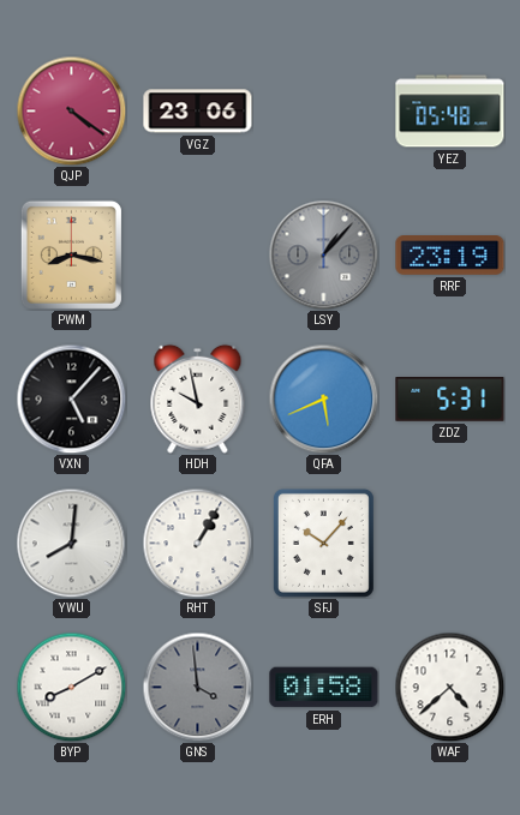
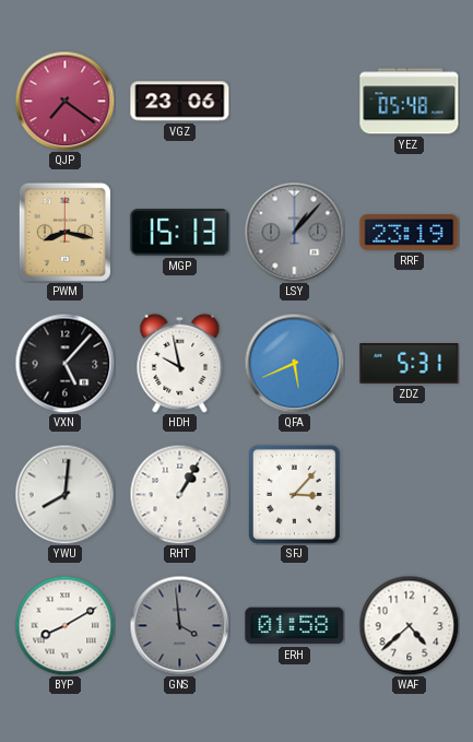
QJP: 4:21 -> 7:21
MGP: none -> 15:13
SFJ: 10:07 -> 3:07
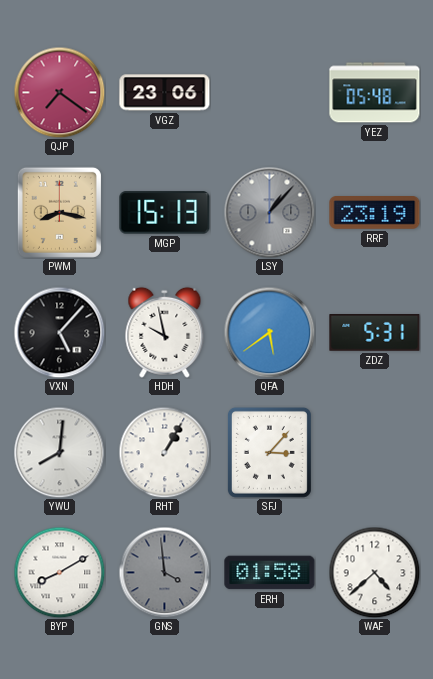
QFA: 5:41 -> 5:39
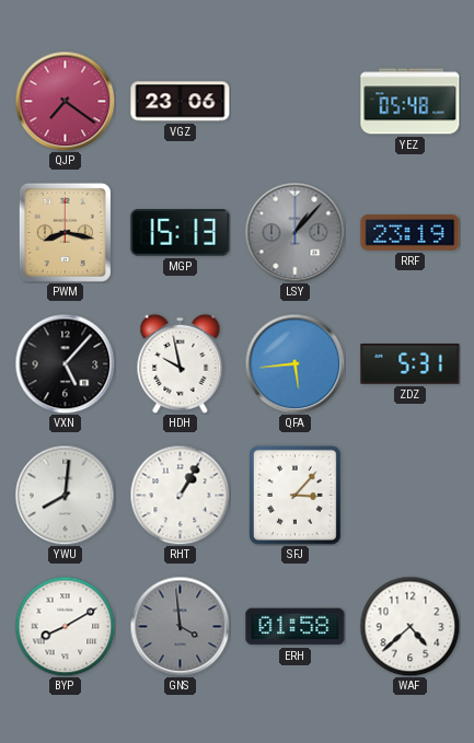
QFA: 5:39 -> 5:44
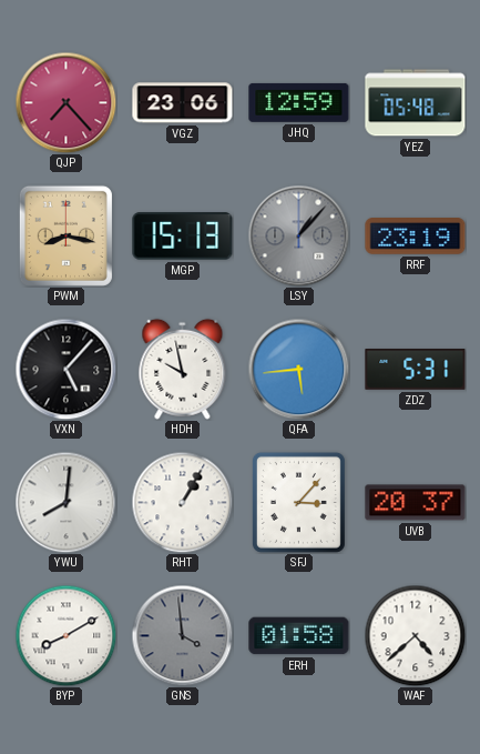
QJP: 7:21 -> 7:23
JHQ: none -> 12:59
UVB: none -> 20:37
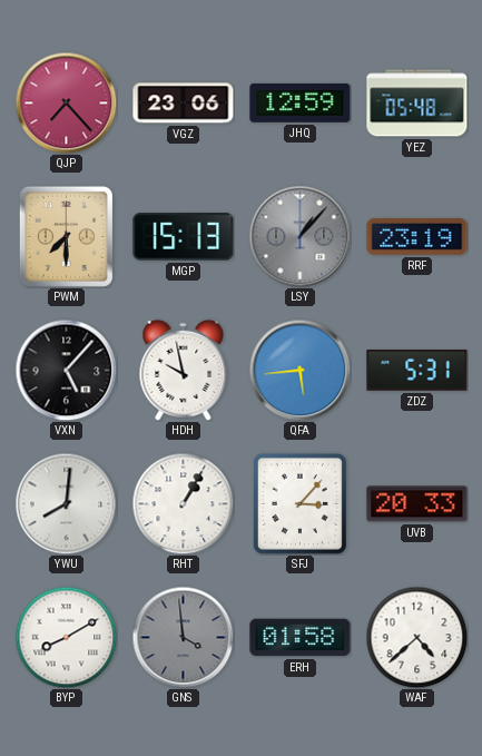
PWM: 8:17 -> 7:30
UVB: 20:37 -> 20:33
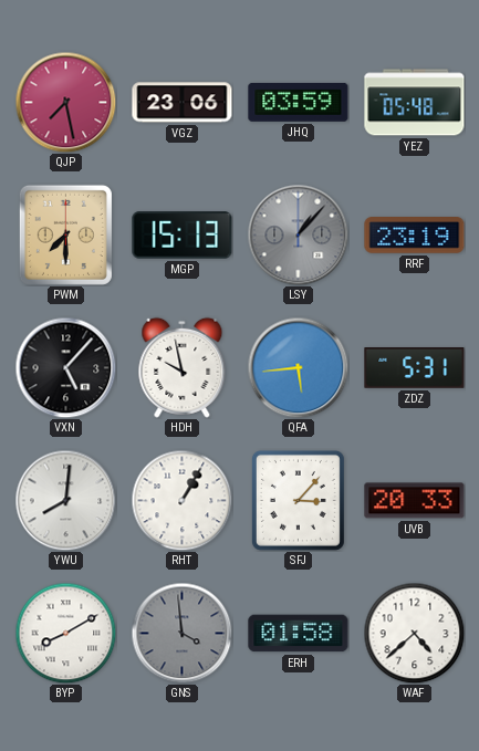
QJP: 7:23 -> 7:28
JHQ: 12:59 -> 03:59
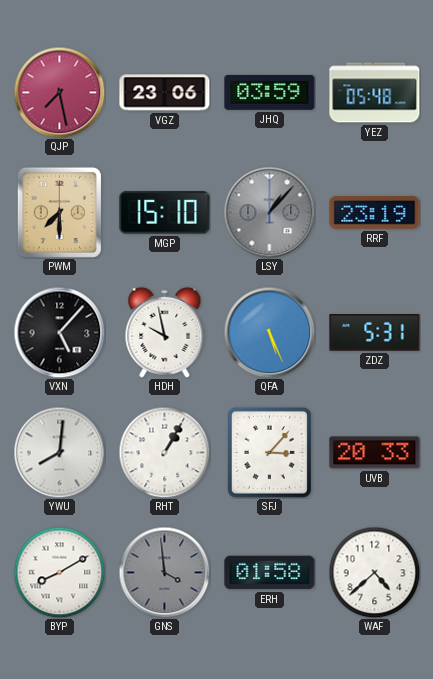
MGP: 15:13 -> 15:10
QFA: 5:44 -> 5:26
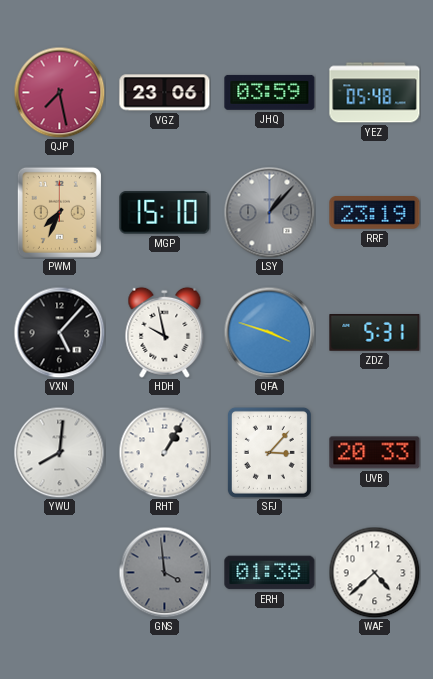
PWM: 7:30 -> 7:34
QFA: 5:26 -> 3:48
BYP: 8:10 -> none
ERH: 01:58 -> 01:38
